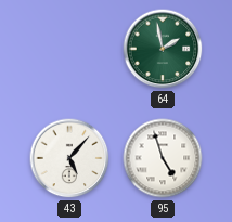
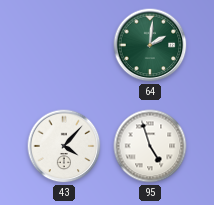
64: 1:58 -> 2:01
43: 5:07 -> 4:07
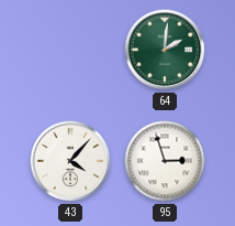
95: 4:57 -> 2:57
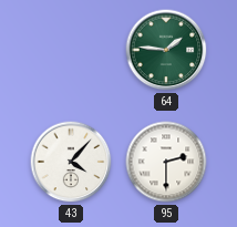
64: 2:01 -> 1:46
95: 2:57 -> 2:30
